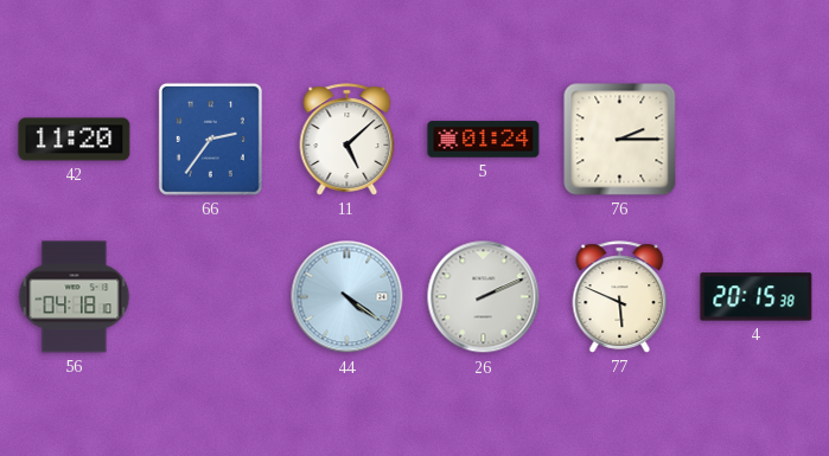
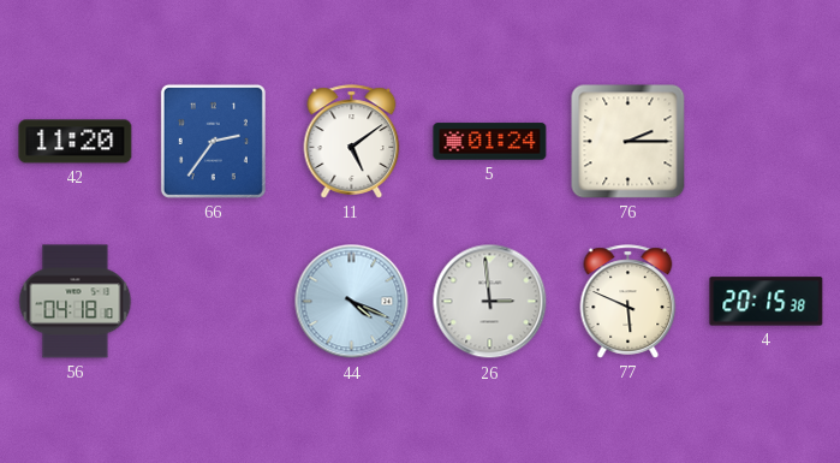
11: 5:08 -> 5:09
44: 4:21 -> 4:19
26: 2:11 -> 2:59
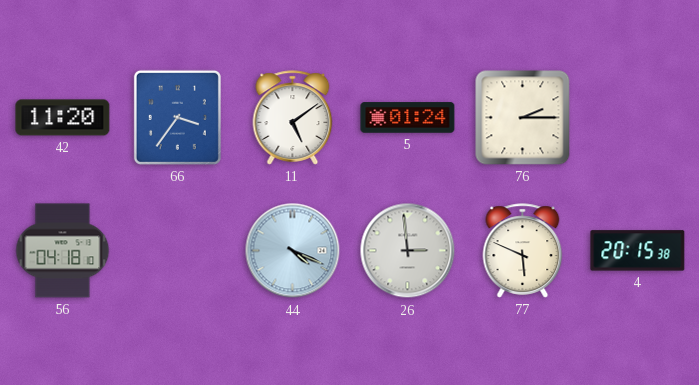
66: 2:36 -> 3:36
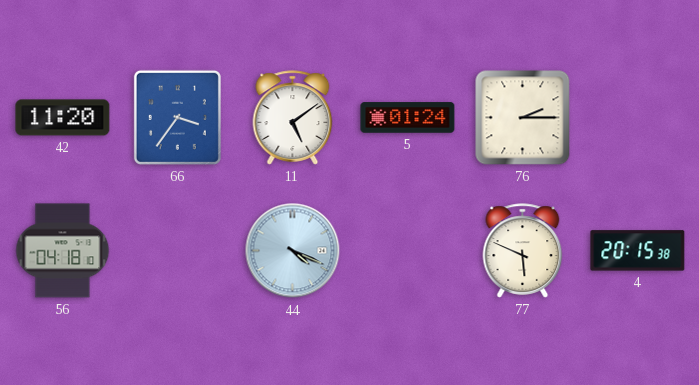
26: 2:59 -> none
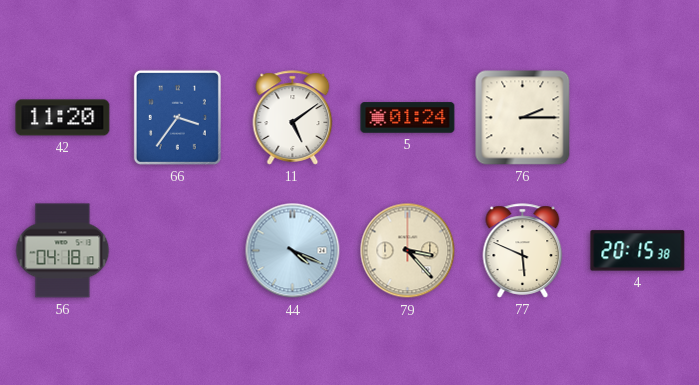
79: none -> 3:23
